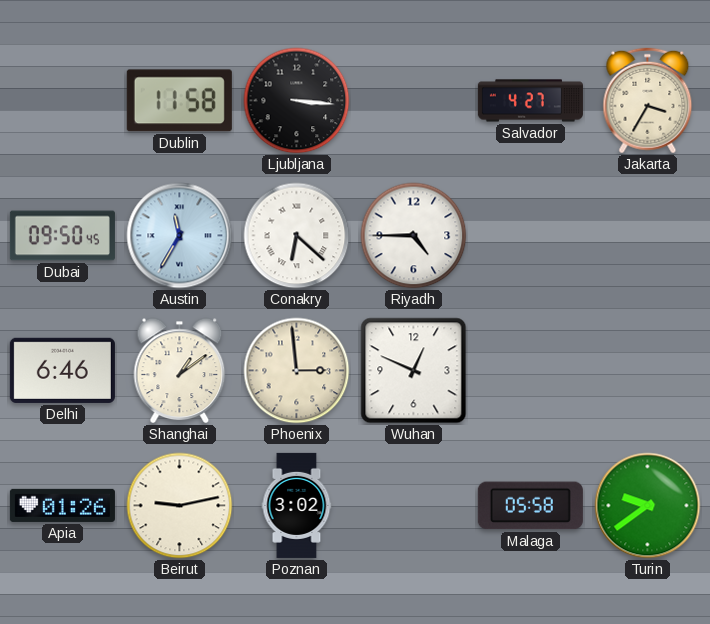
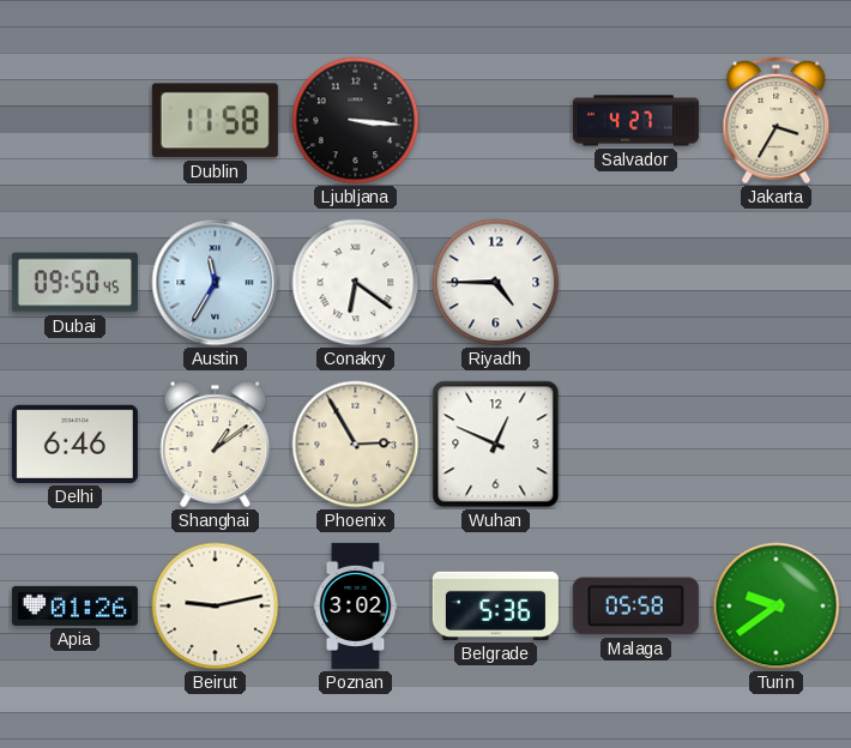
Conakry: 6:22 -> 6:21
Phoenix: 2:59 -> 2:55
Belgrade: none -> 5:36
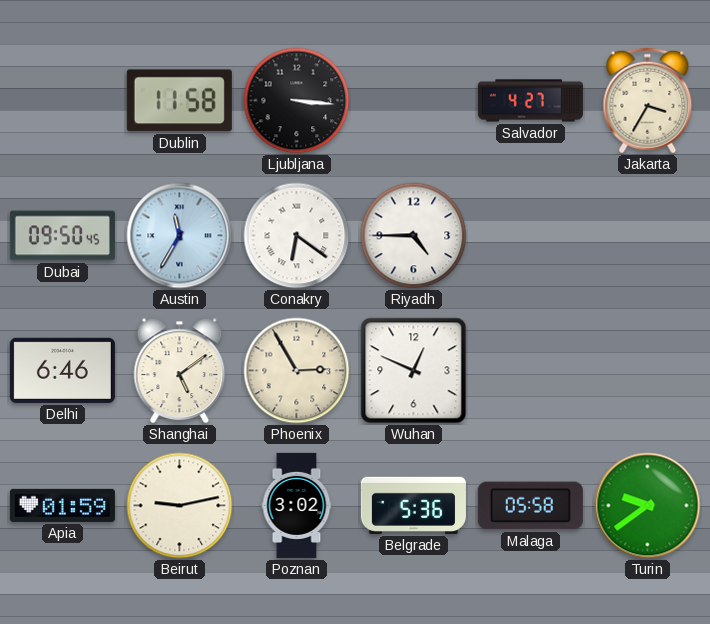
Shanghai: 1:09 -> 5:09
Apia: 01:26 -> 01:59
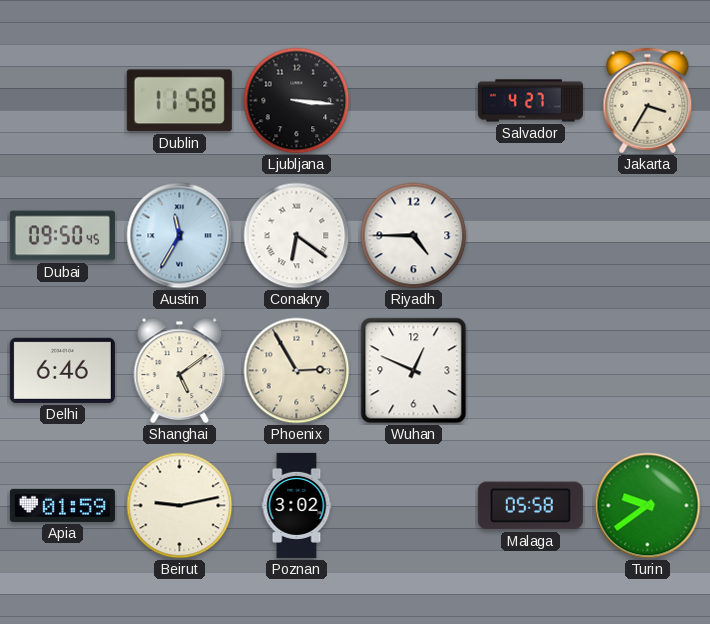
Belgrade: 5:36 -> none
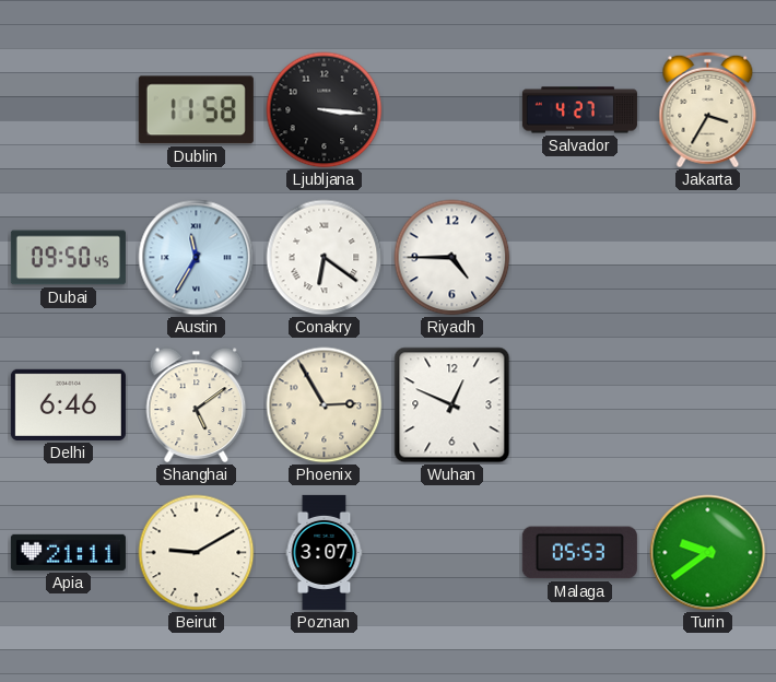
Apia: 01:59 -> 21:11
Beirut: 9:13 -> 9:10
Poznan: 3:02 -> 3:07
Malaga: 05:58 -> 05:53
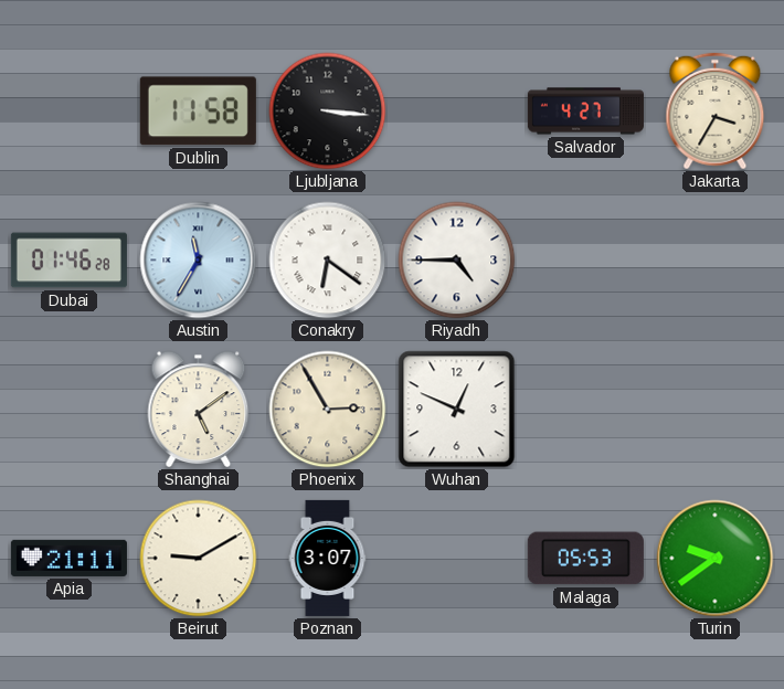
Dubai: 09:50 -> 01:46
Delhi: 6:46 -> none
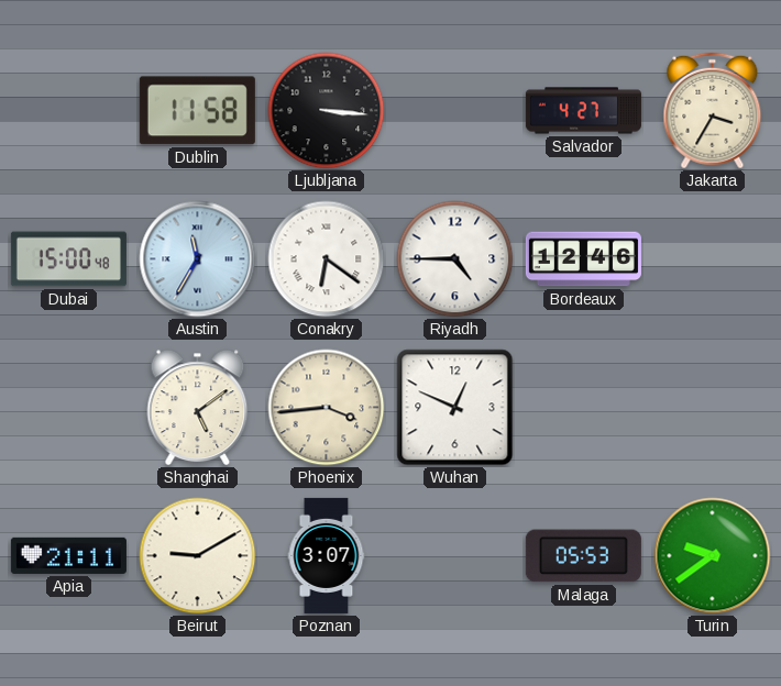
Dubai: 01:46 -> 15:00
Bordeaux: none -> 12:46
Phoenix: 2:55 -> 3:44
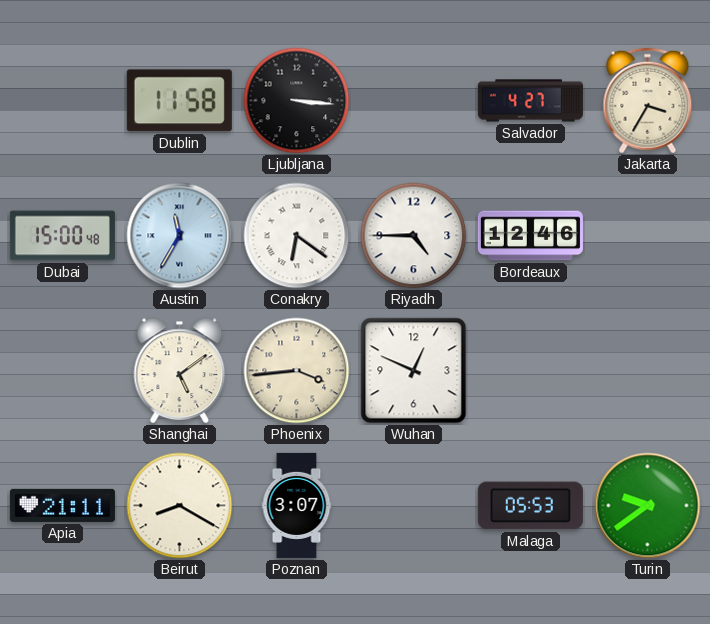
Beirut: 9:10 -> 8:20
